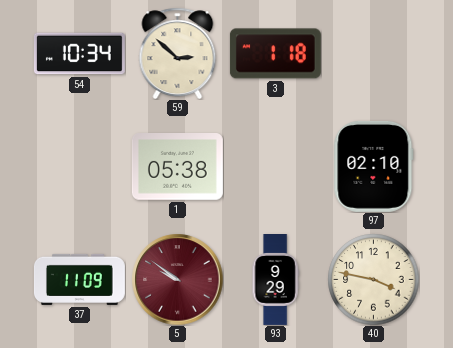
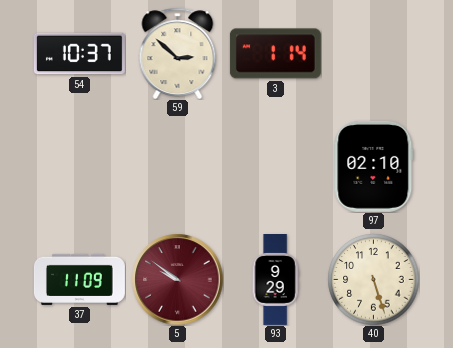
54: 10:34 -> 10:37
3: 1:18 -> 1:14
1: 05:38 -> none
40: 3:47 -> 5:27
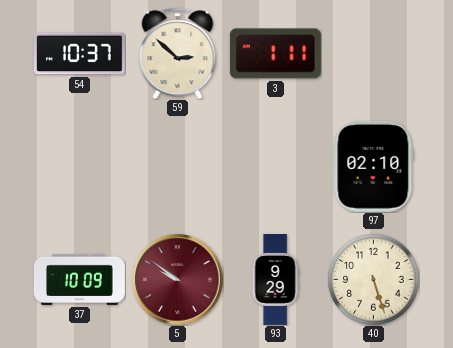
3: 1:14 -> 1:11
37: 11:09 -> 10:09
